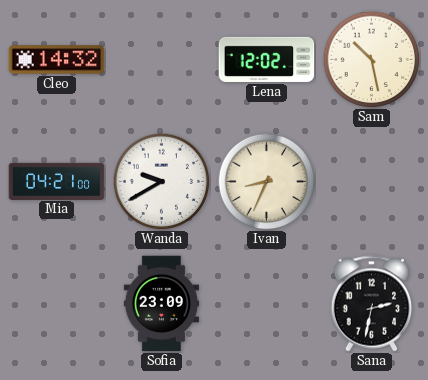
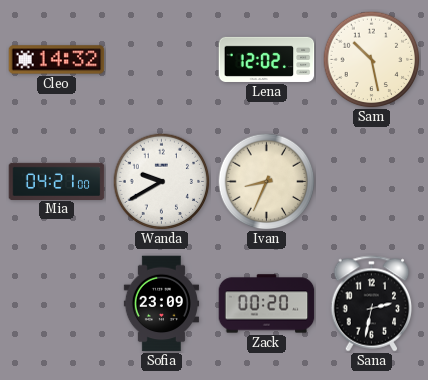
Zack: none -> 00:20
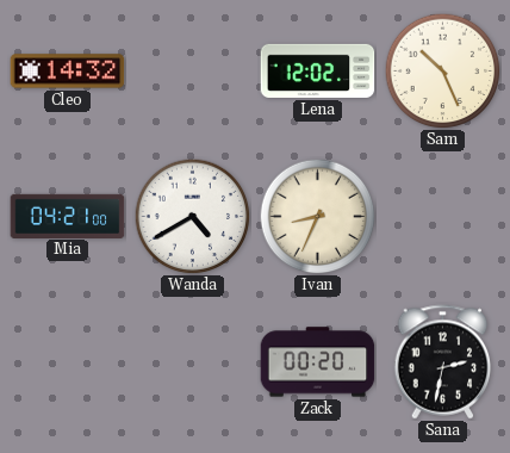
Sam: 10:28 -> 10:26
Wanda: 9:40 -> 4:40
Sofia: 23:09 -> none
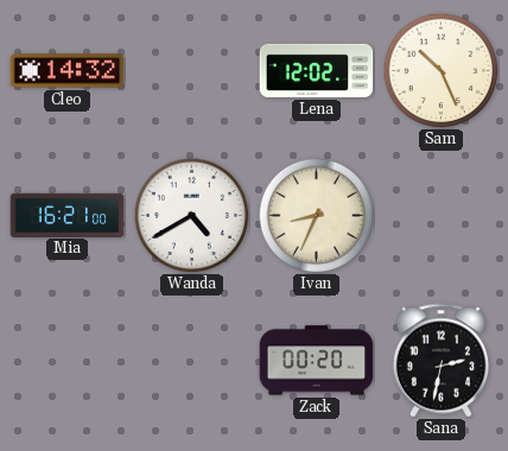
Mia: 04:21 -> 16:21
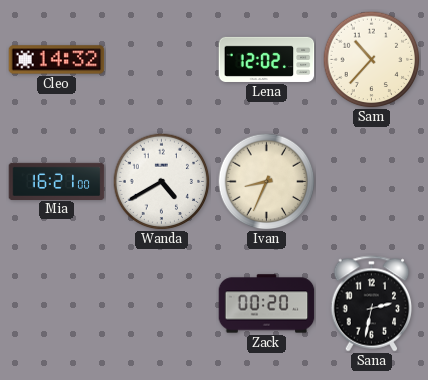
Sam: 10:26 -> 10:37
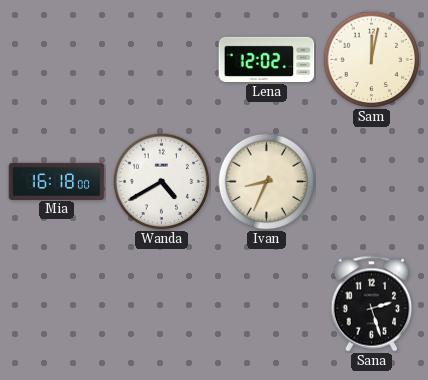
Cleo: 14:32 -> none
Sam: 10:37 -> 12:02
Mia: 16:21 -> 16:18
Zack: 00:20 -> none
Sana: 2:32 -> 2:27
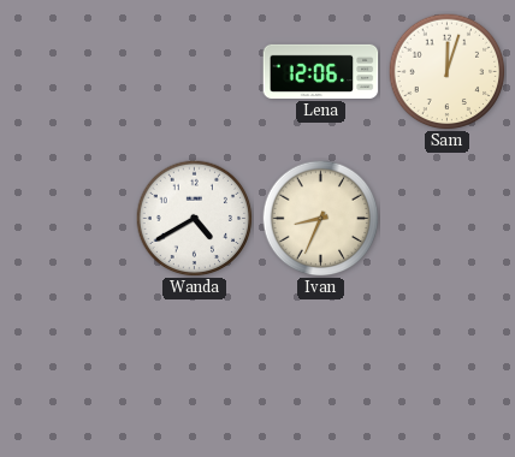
Lena: 12:02 -> 12:06
Sam: 12:02 -> 12:03
Mia: 16:18 -> none
Sana: 2:27 -> none
